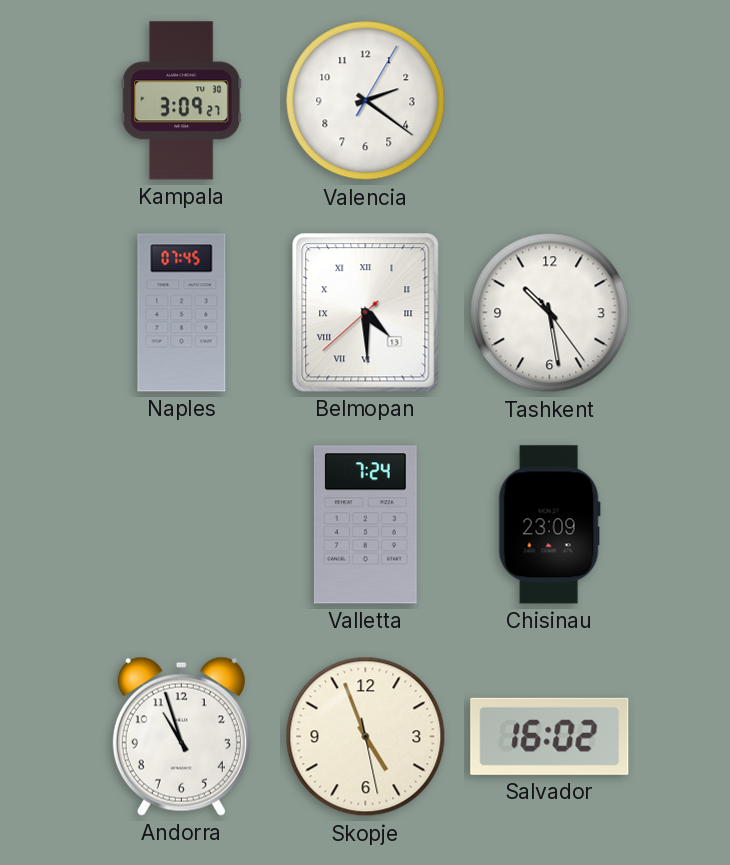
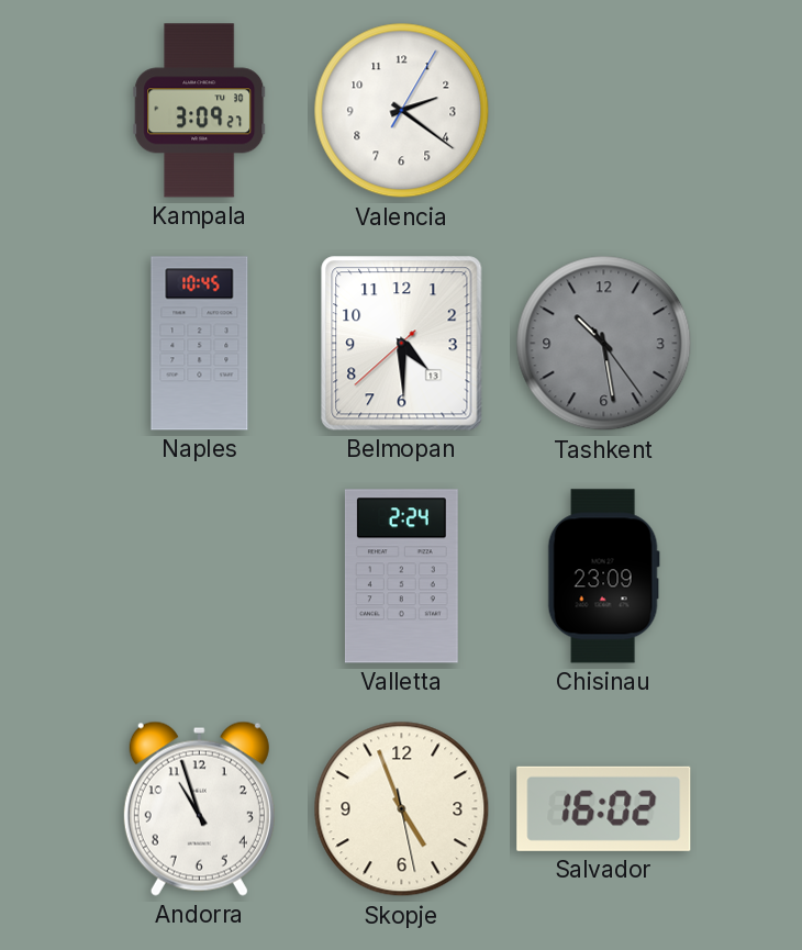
Naples: 07:45 -> 10:45
Belmopan numerals: Roman -> Arabic
Tashkent dial: white -> grey
Valletta: 7:24 -> 2:24
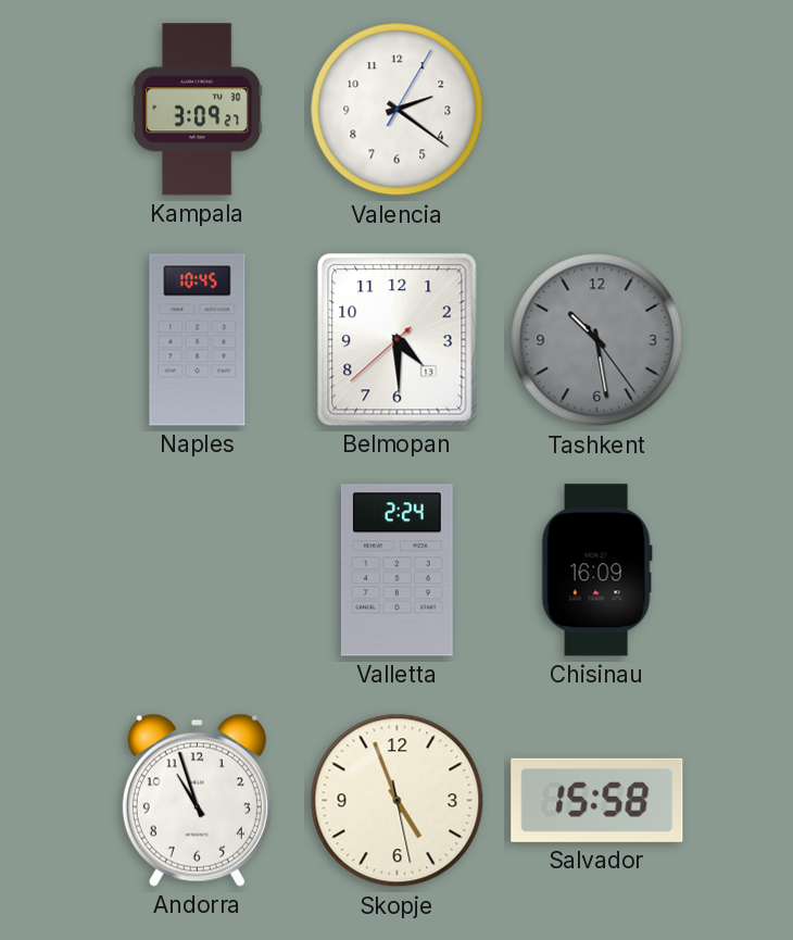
Chisinau: 23:09 -> 16:09
Salvador: 16:02 -> 15:58
